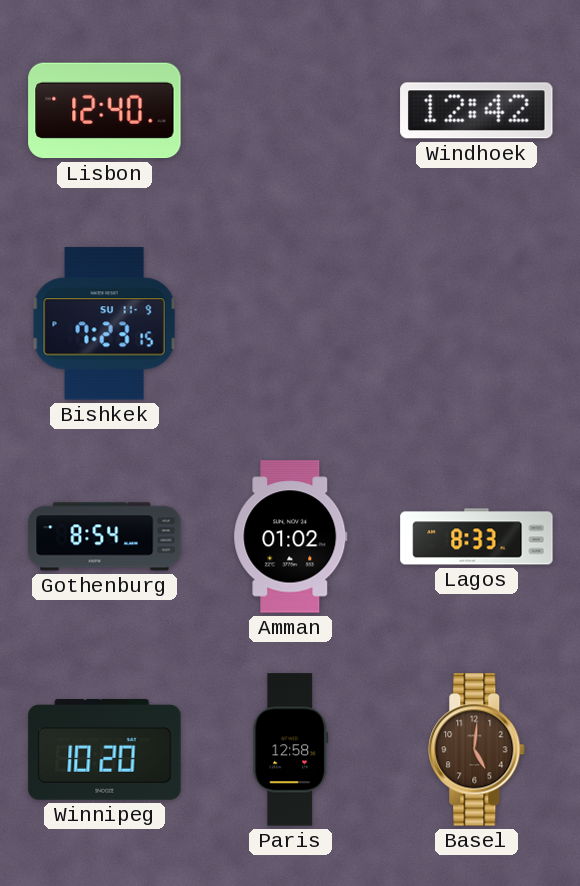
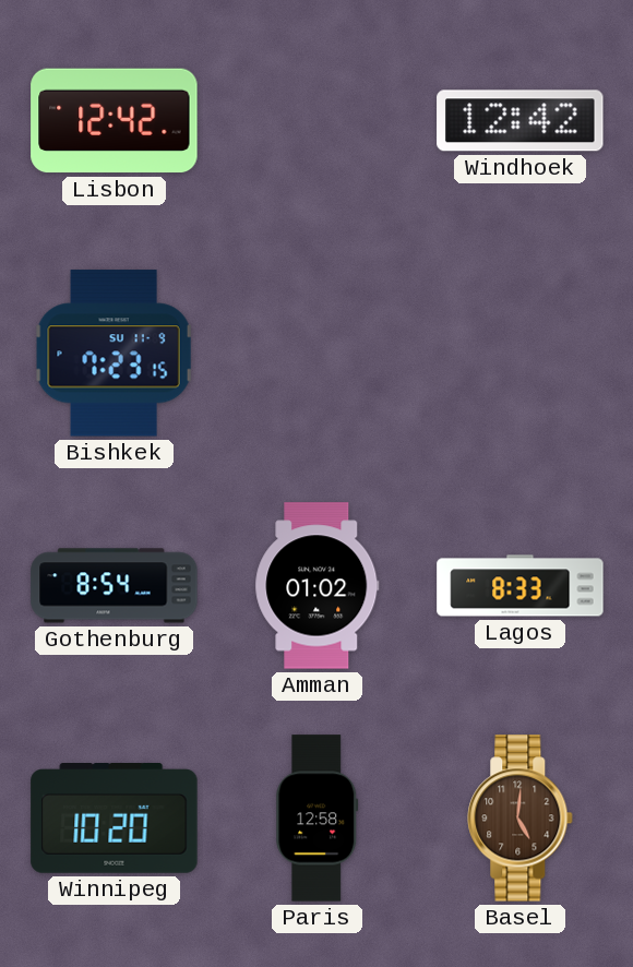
Lisbon: 12:40 -> 12:42
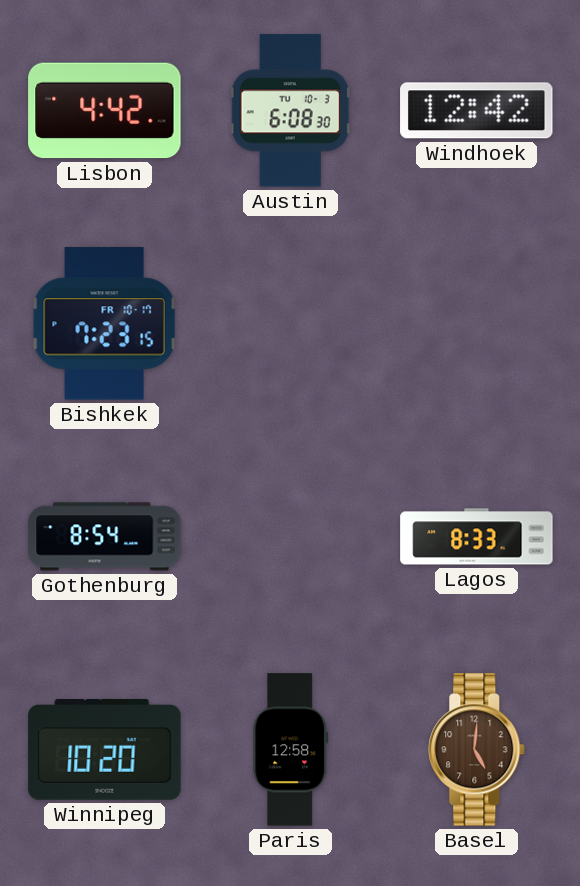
Lisbon: 12:42 -> 4:42
Austin: none -> 6:08
Bishkek date: SU 11-9 -> FR 10-17
Amman: 01:02 -> none
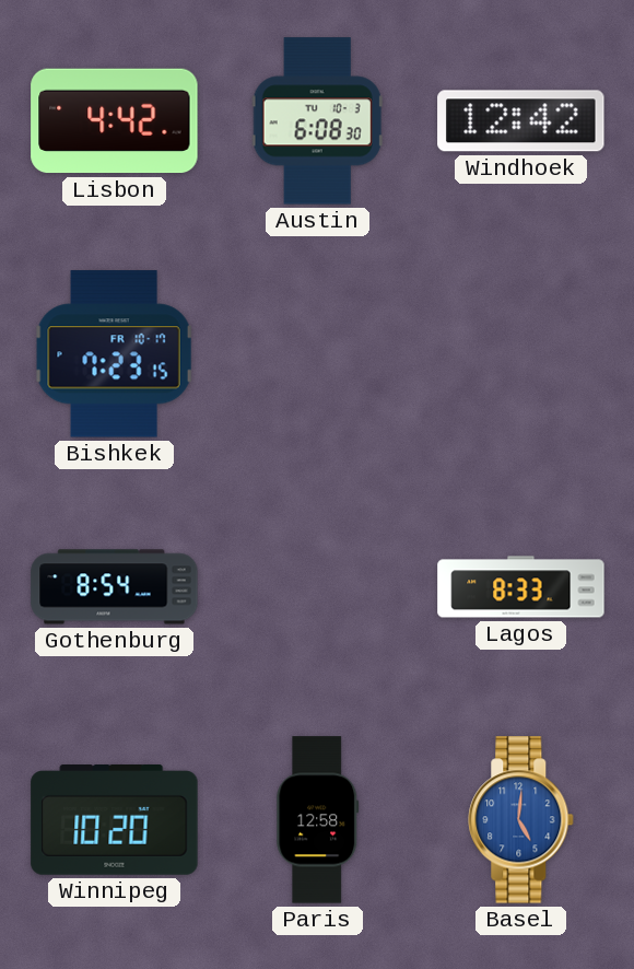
Basel dial: brown -> blue
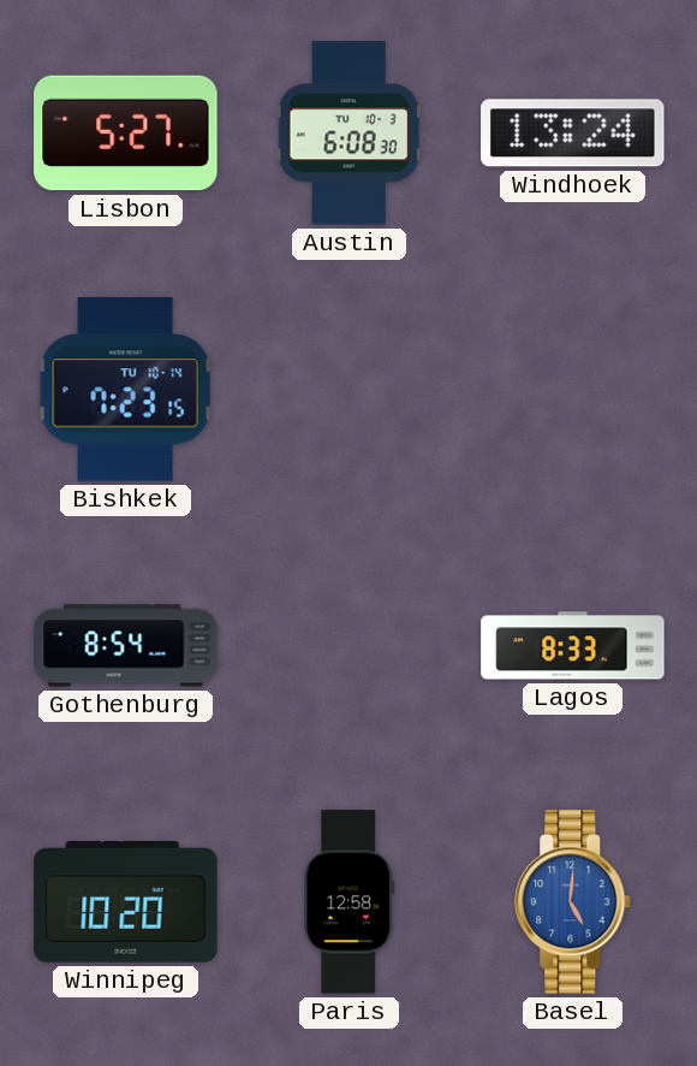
Lisbon: 4:42 -> 5:27
Windhoek: 12:42 -> 13:24
Bishkek date: FR 10-17 -> TU 10-14
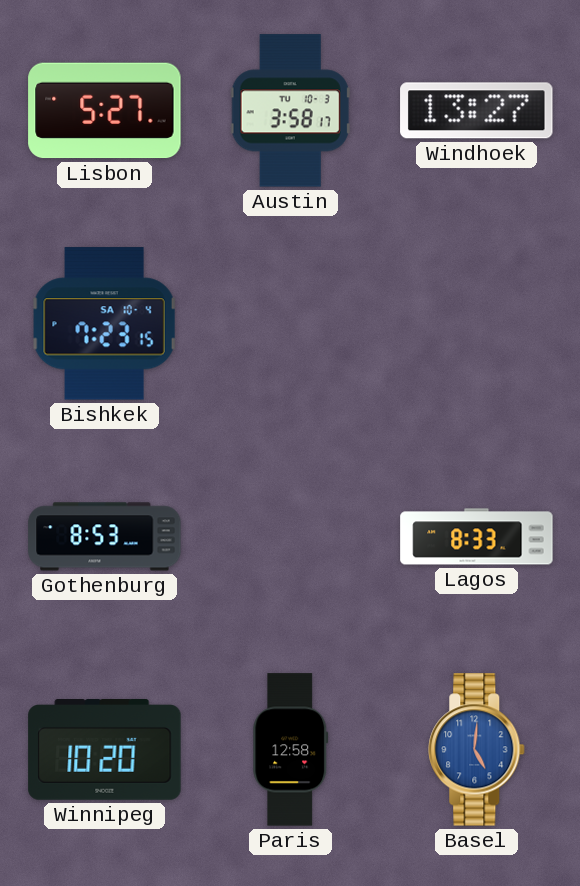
Austin: 6:08 -> 3:58
Windhoek: 13:24 -> 13:27
Bishkek date: TU 10-14 -> SA 10-4
Gothenburg: 8:54 -> 8:53
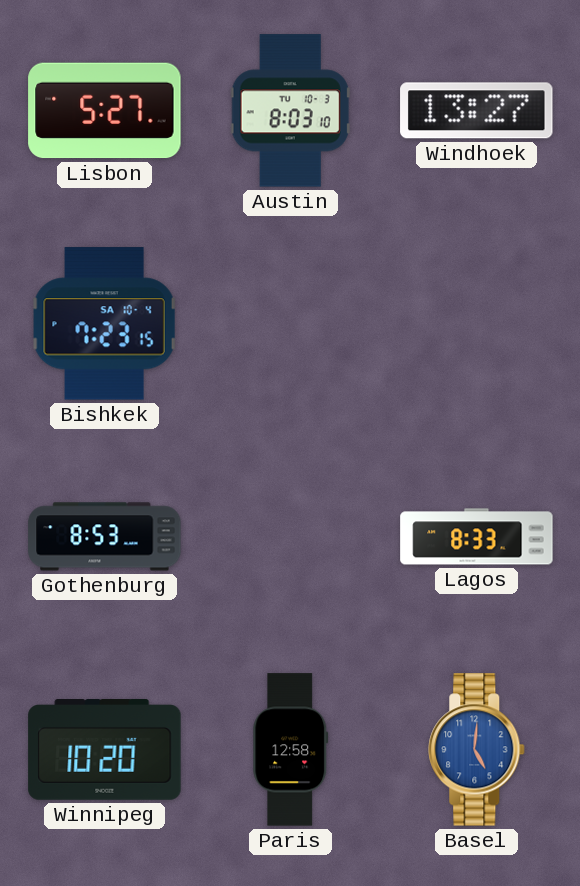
Austin: 3:58 -> 8:03
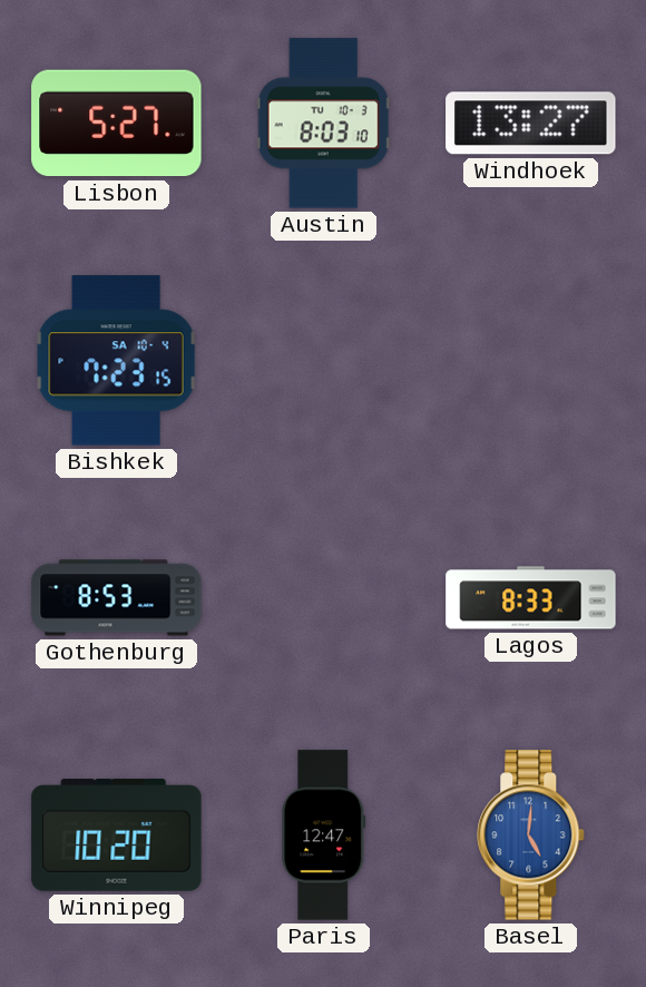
Paris: 12:58 -> 12:47
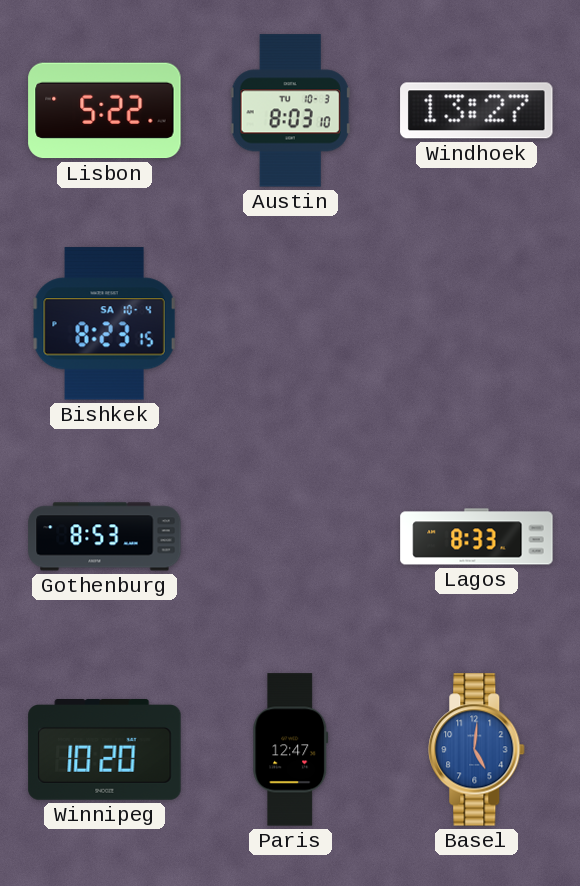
Lisbon: 5:27 -> 5:22
Bishkek: 7:23 -> 8:23
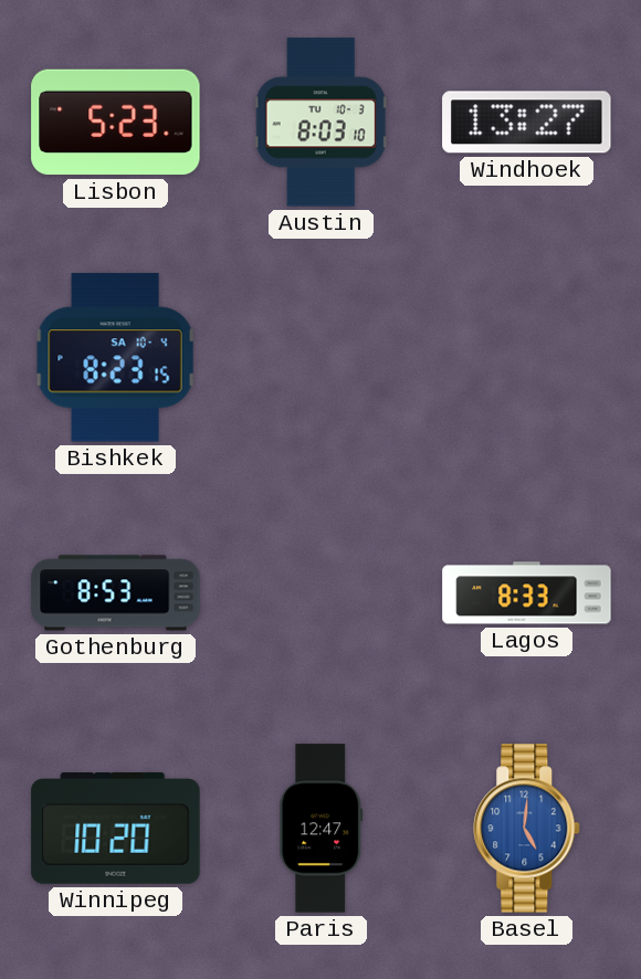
Lisbon: 5:22 -> 5:23
